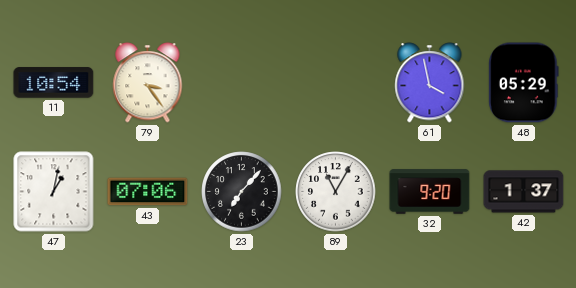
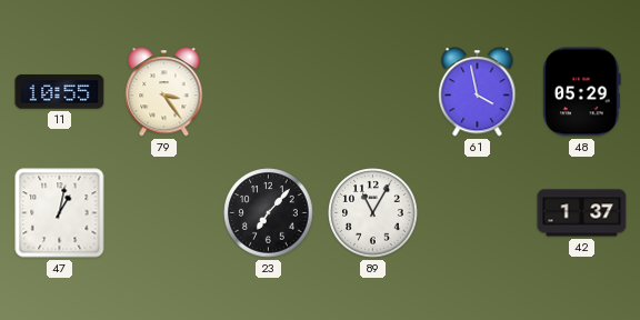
11: 10:54 -> 10:55
43: 07:06 -> none
32: 9:20 -> none
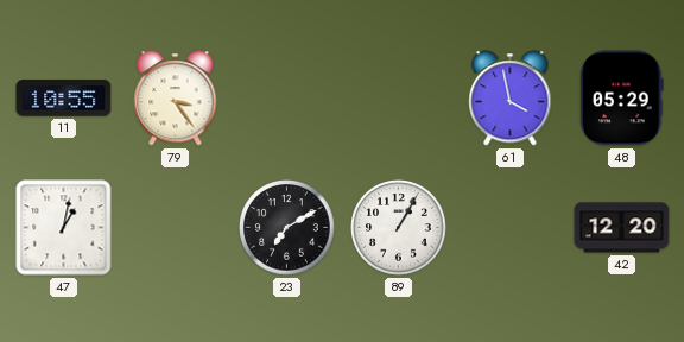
23: 7:07 -> 7:10
89: 11:05 -> 1:05
42: 1:37 -> 12:20
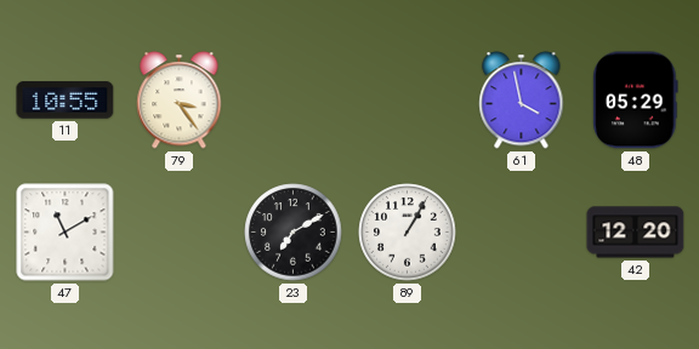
47: 1:02 -> 11:10
